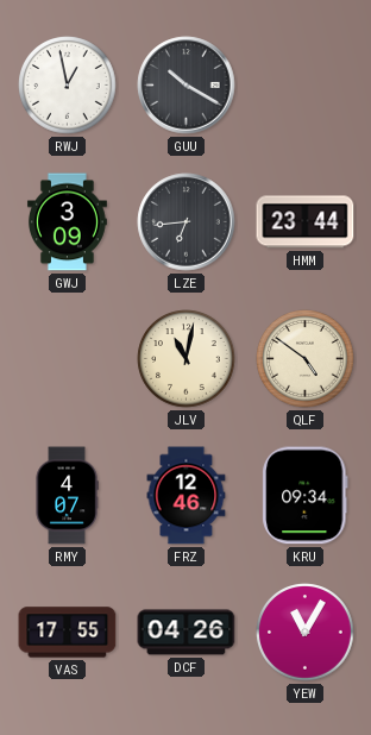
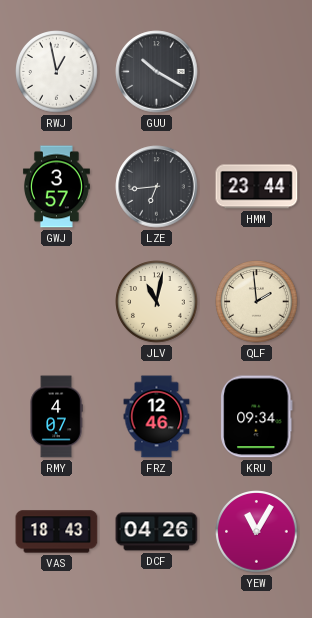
GWJ: 3:09 -> 3:57
QLF: 4:51 -> 1:59
VAS: 17:55 -> 18:43
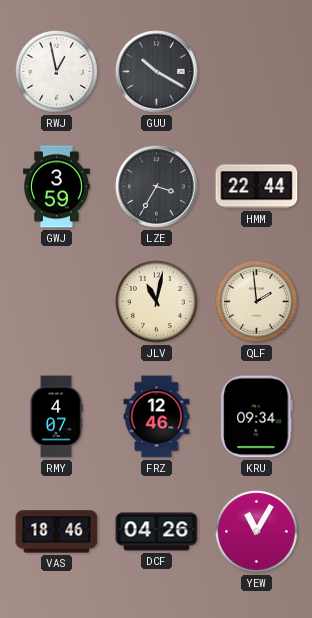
GWJ: 3:57 -> 3:59
LZE: 6:44 -> 3:35
HMM: 23:44 -> 22:44
VAS: 18:43 -> 18:46
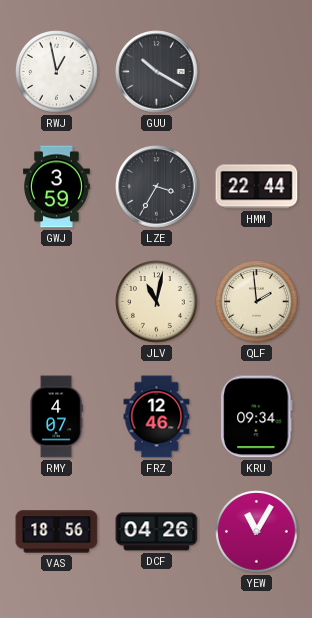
VAS: 18:46 -> 18:56
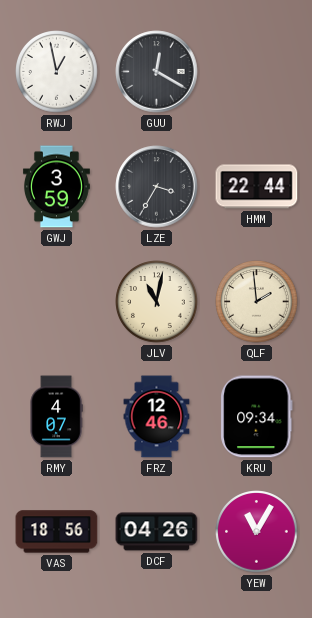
GUU: 10:20 -> 12:20
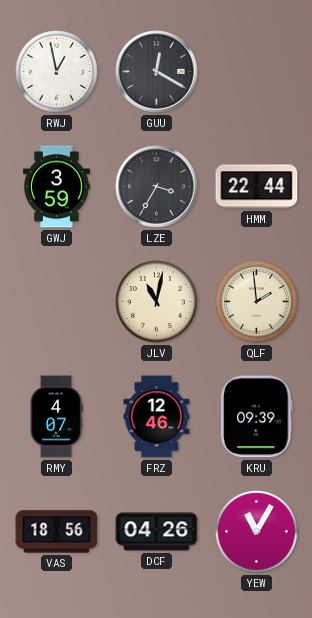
KRU: 09:34 -> 09:39
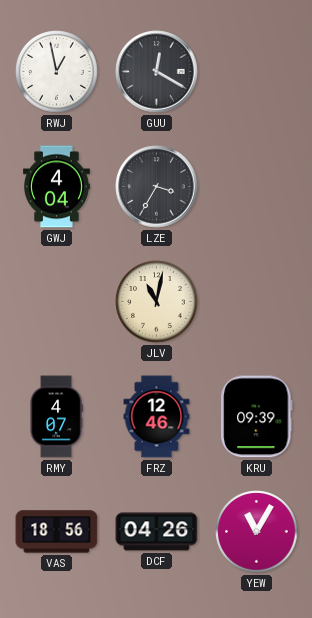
GWJ: 3:59 -> 4:04
HMM: 22:44 -> none
QLF: 1:59 -> none
